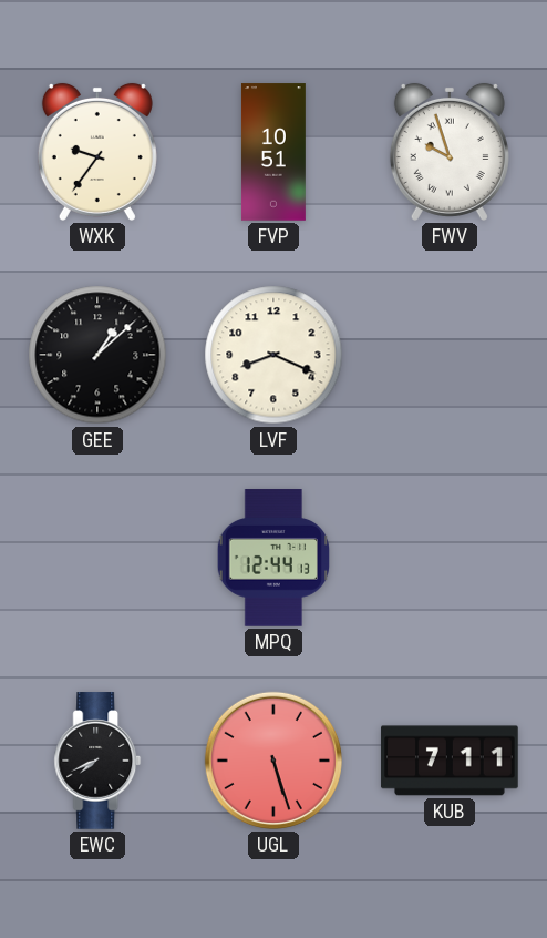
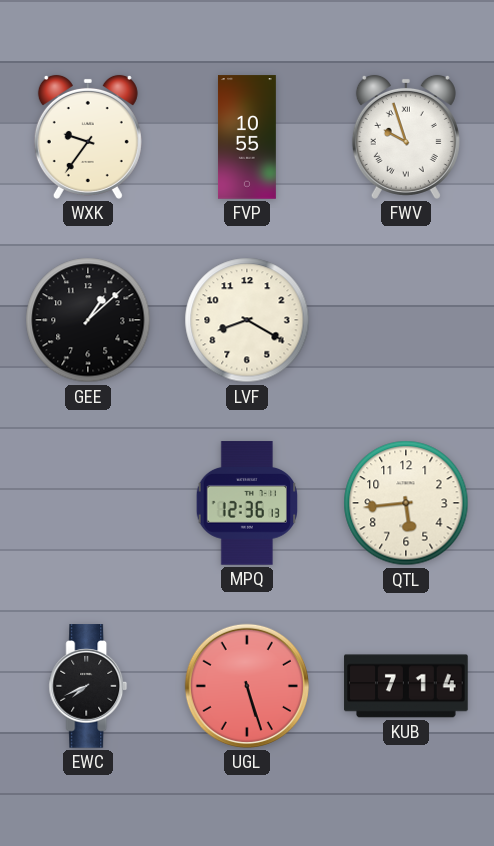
FVP: 10:51 -> 10:55
LVF: 8:19 -> 8:20
MPQ: 12:44 -> 12:36
QTL: none -> 5:44
KUB: 7:11 -> 7:14
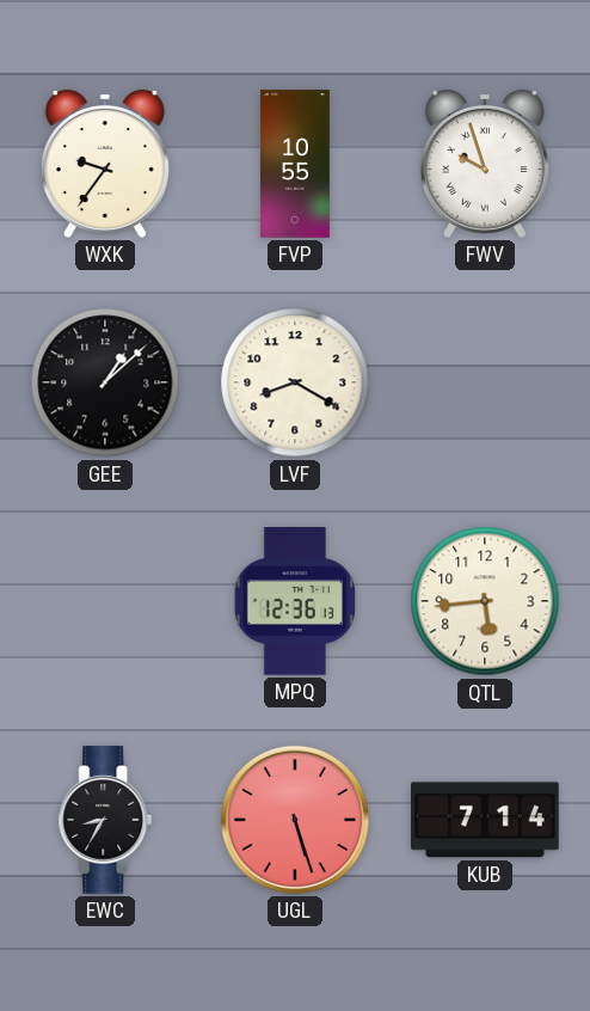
EWC: 7:41 -> 8:35
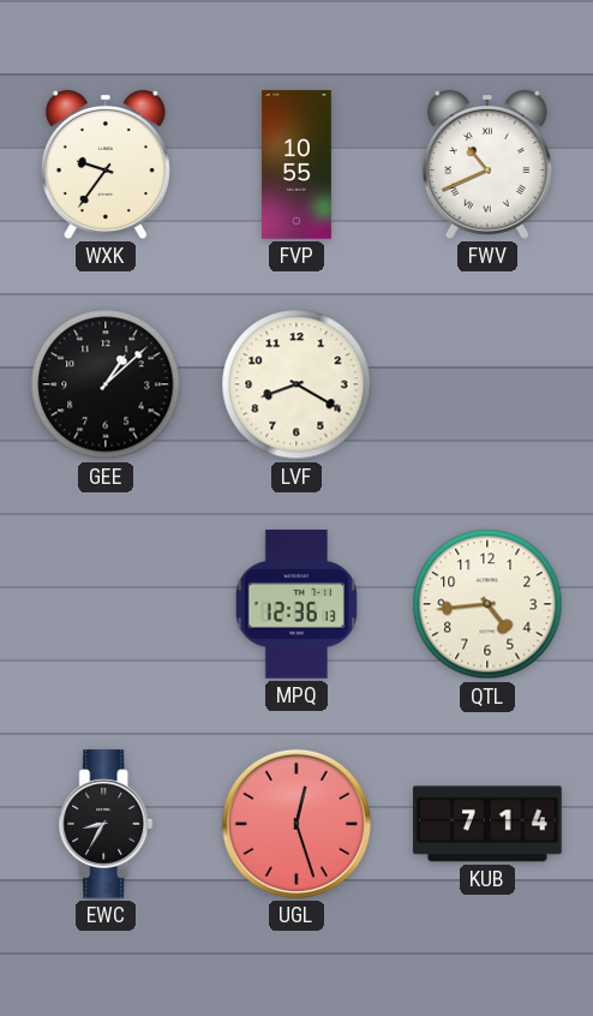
FWV: 9:57 -> 10:41
QTL: 5:44 -> 4:44
UGL: 5:27 -> 12:27
